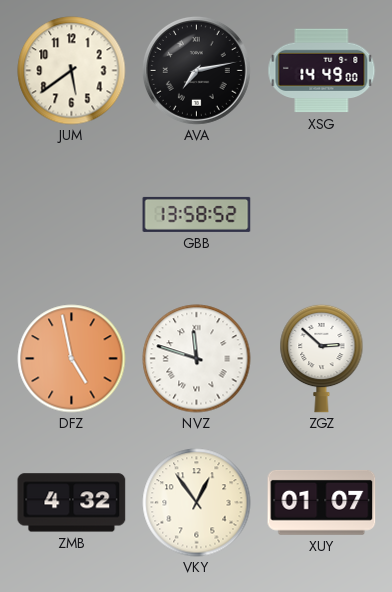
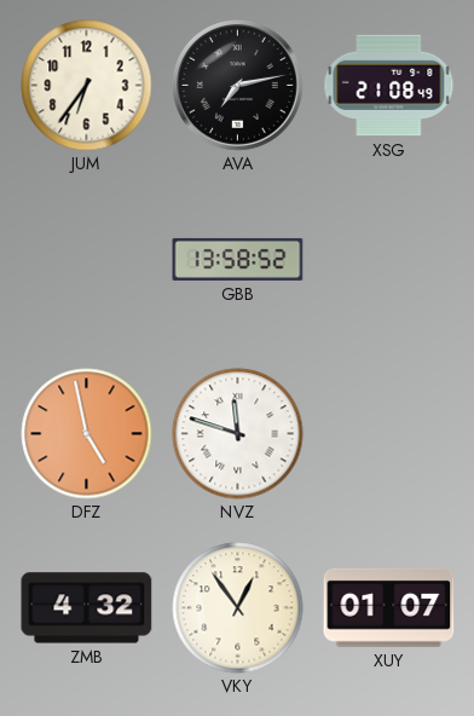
JUM: 5:39 -> 6:36
XSG: 14:49 -> 21:08
ZGZ: 2:52 -> none
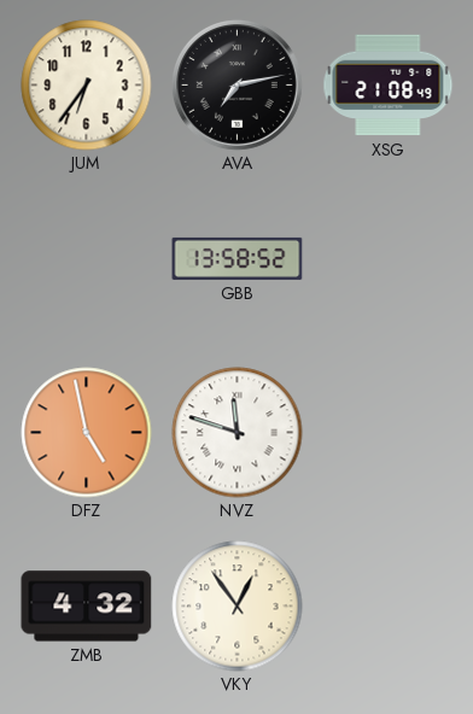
XUY: 01:07 -> none
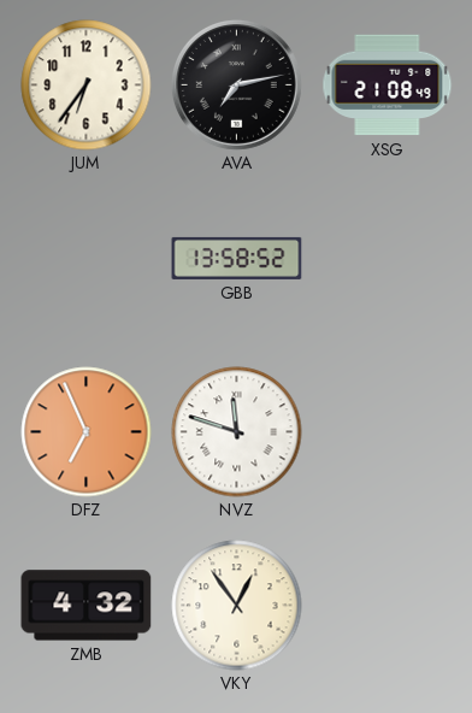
DFZ: 4:58 -> 6:56
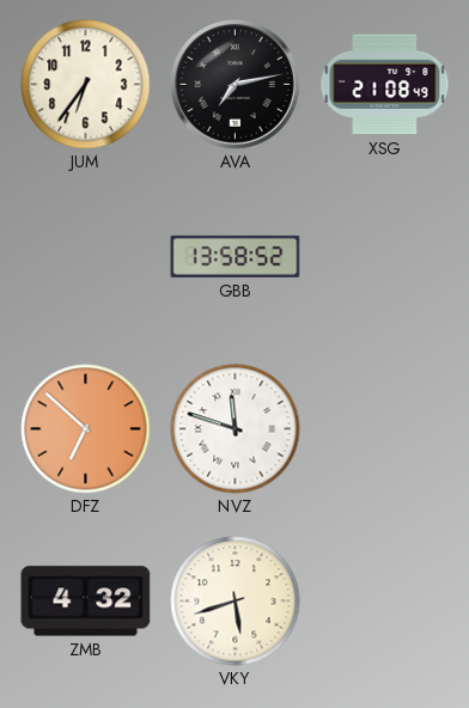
DFZ: 6:56 -> 6:52
VKY: 12:54 -> 5:42
